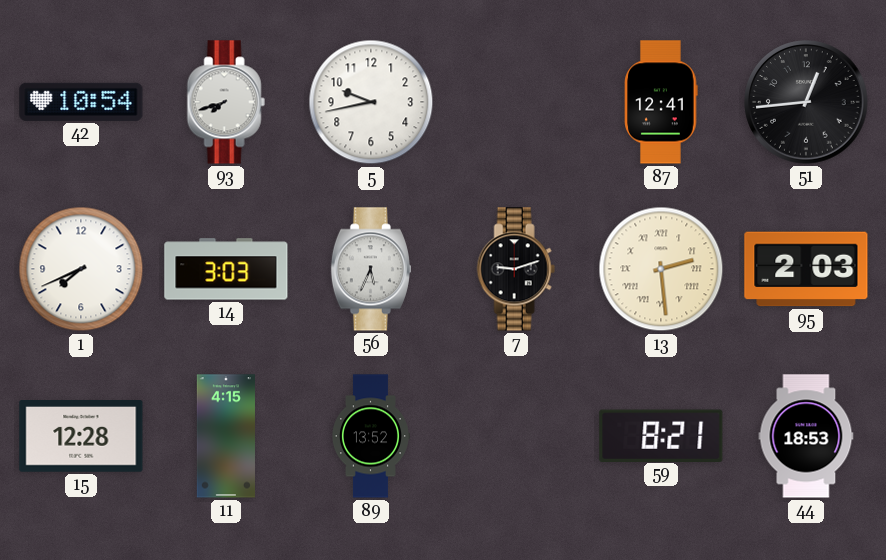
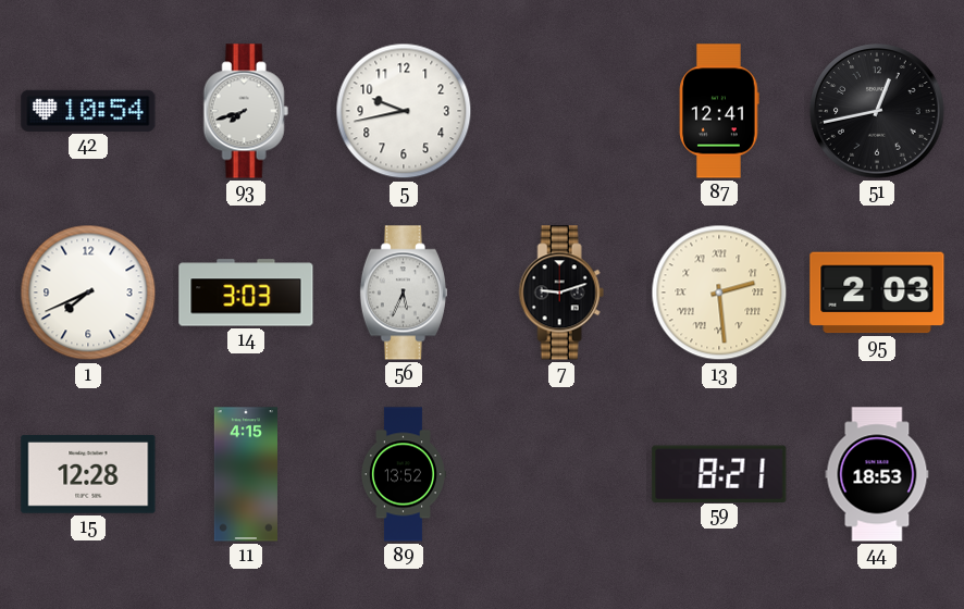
51: 12:44 -> 12:43
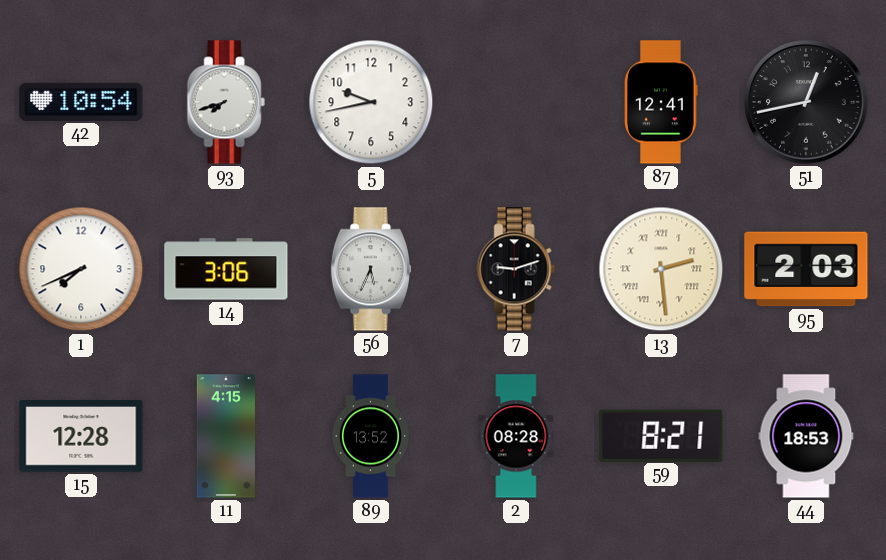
14: 3:03 -> 3:06
2: none -> 08:28
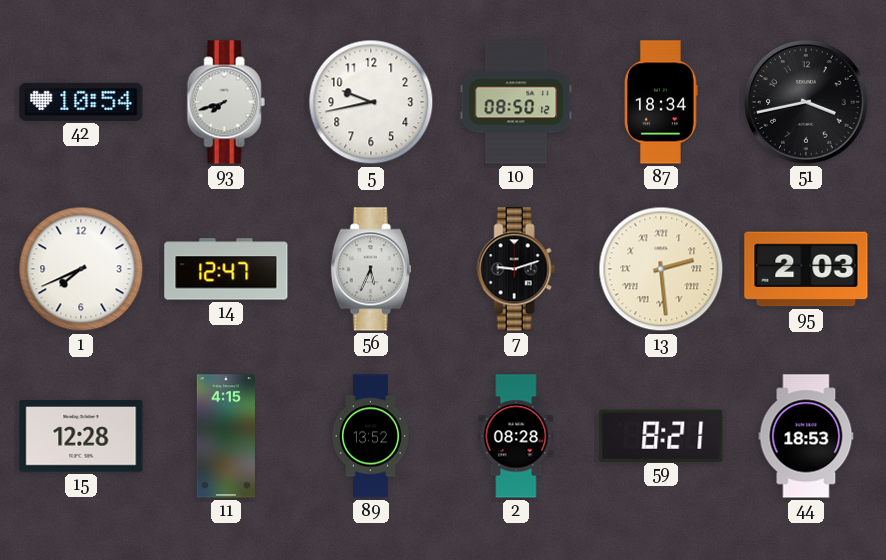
10: none -> 08:50
87: 12:41 -> 18:34
51: 12:43 -> 3:43
14: 3:06 -> 12:47
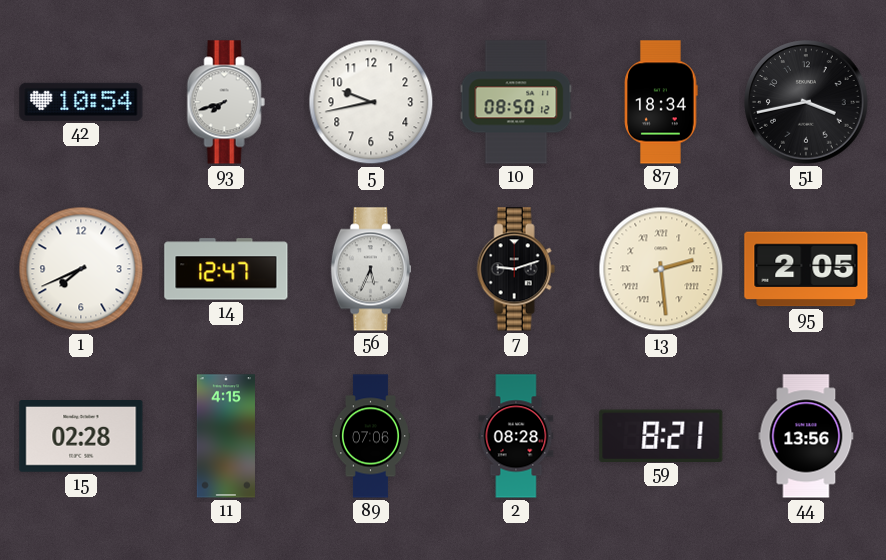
95: 2:03 -> 2:05
15: 12:28 -> 02:28
89: 13:52 -> 07:06
44: 18:53 -> 13:56
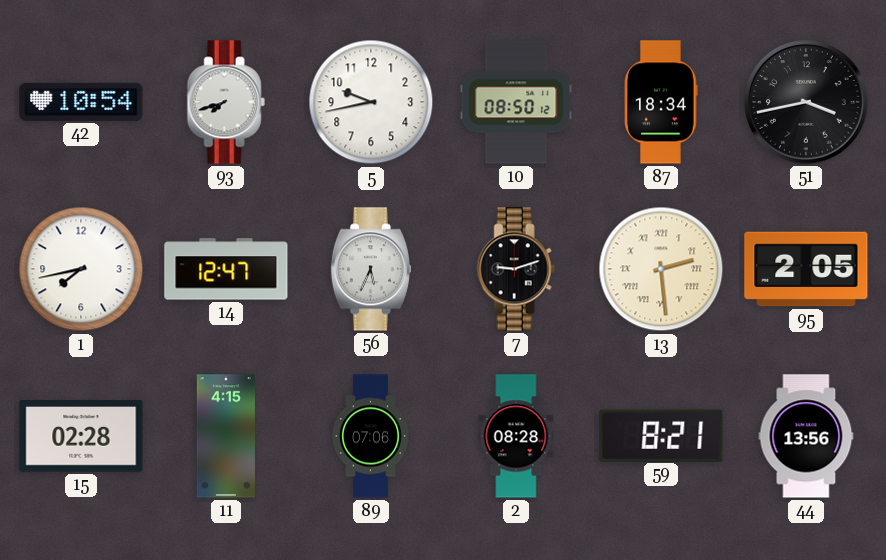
1: 7:41 -> 7:43
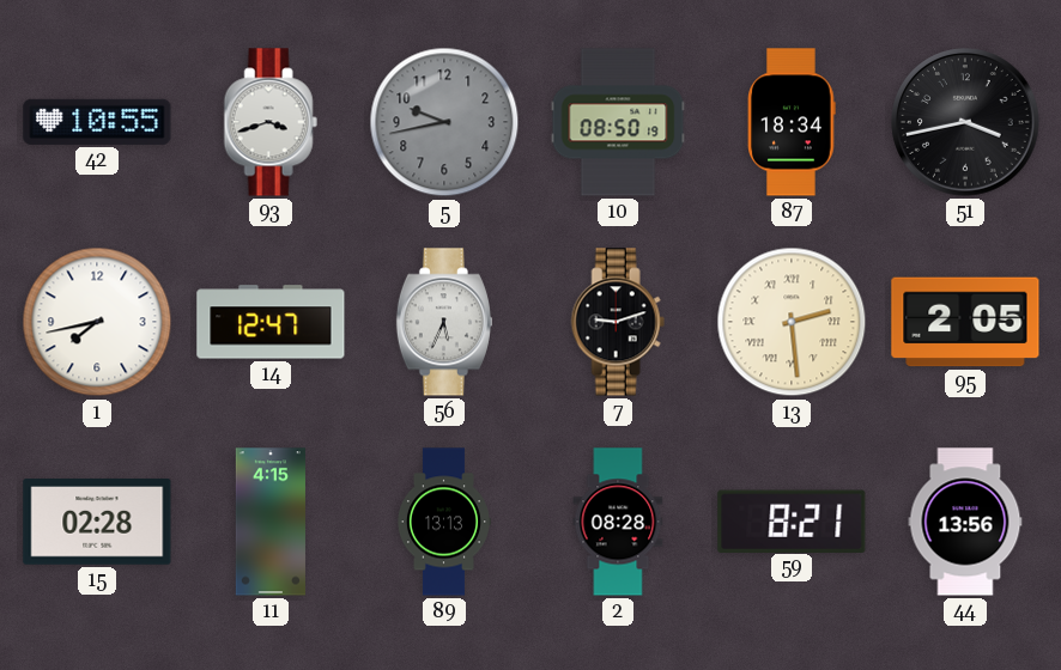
42: 10:54 -> 10:55
93: 7:42 -> 3:42
5 dial: white -> grey
10: 08:50:12 -> 08:50:19
89: 07:06 -> 13:13
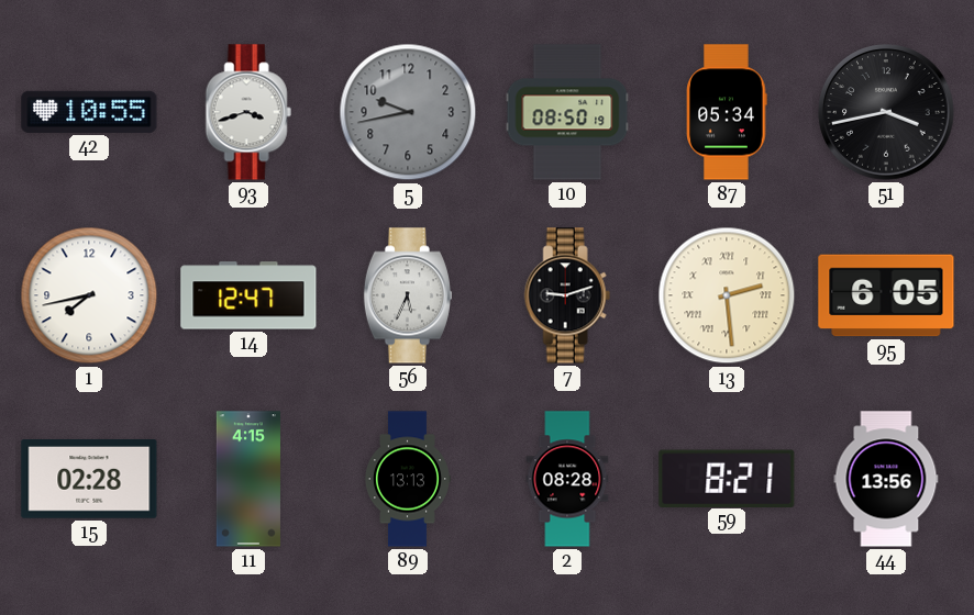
87: 18:34 -> 05:34
95: 2:05 -> 6:05
